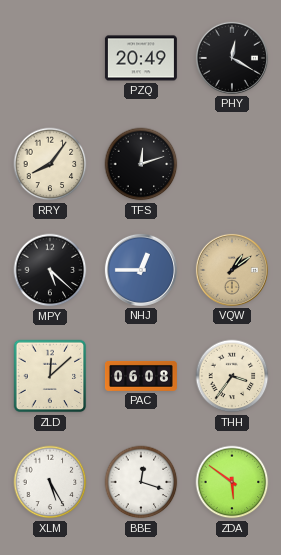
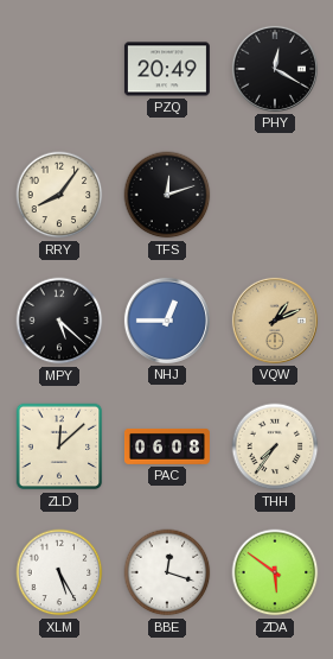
VQW: 1:09 -> 1:11
THH: 3:36 -> 7:36
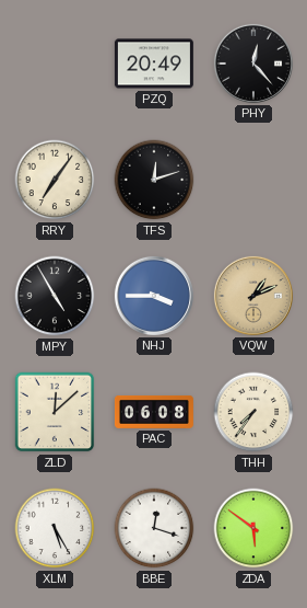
PHY: 12:20 -> 12:23
RRY: 8:06 -> 7:06
MPY: 5:22 -> 4:55
NHJ: 12:45 -> 3:45
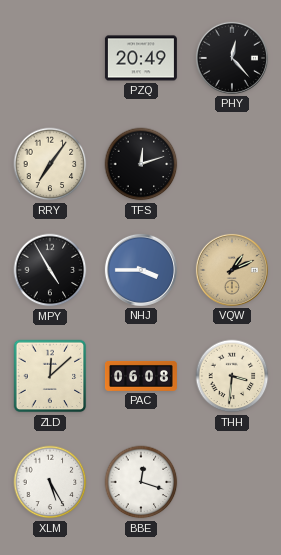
THH: 7:36 -> 3:31
ZDA: 5:51 -> none
